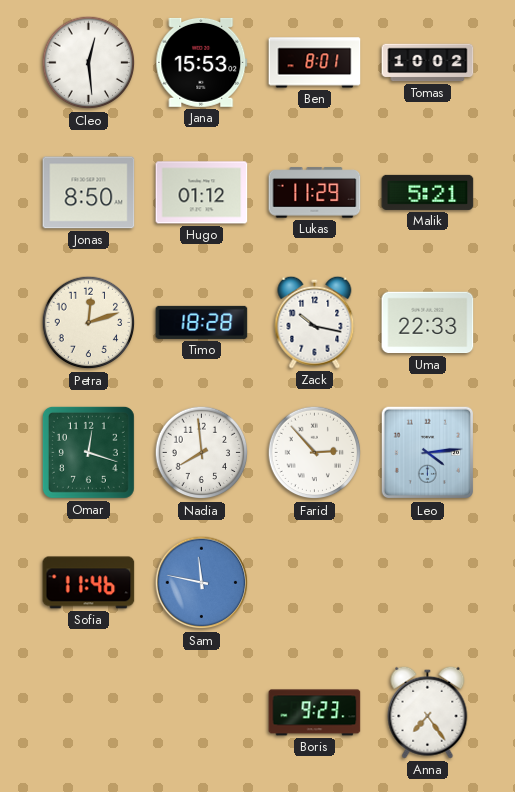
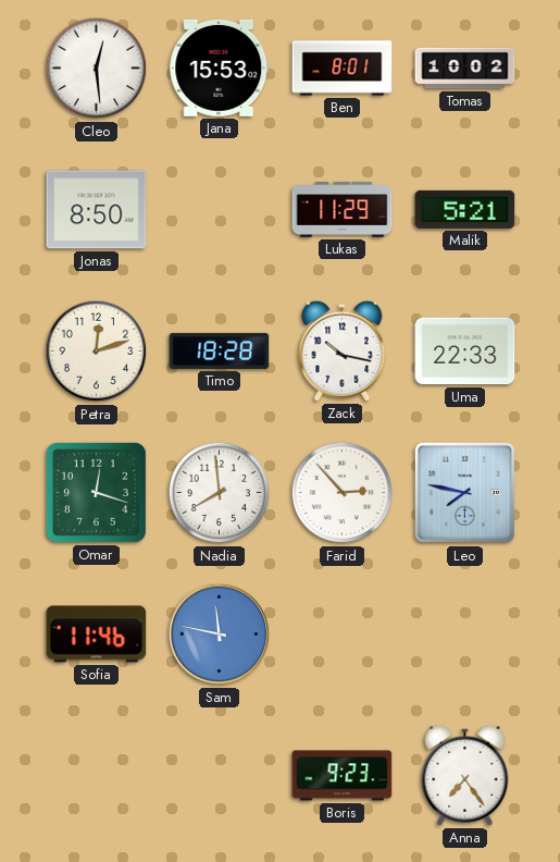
Hugo: 01:12 -> none
Leo: 4:14 -> 7:47
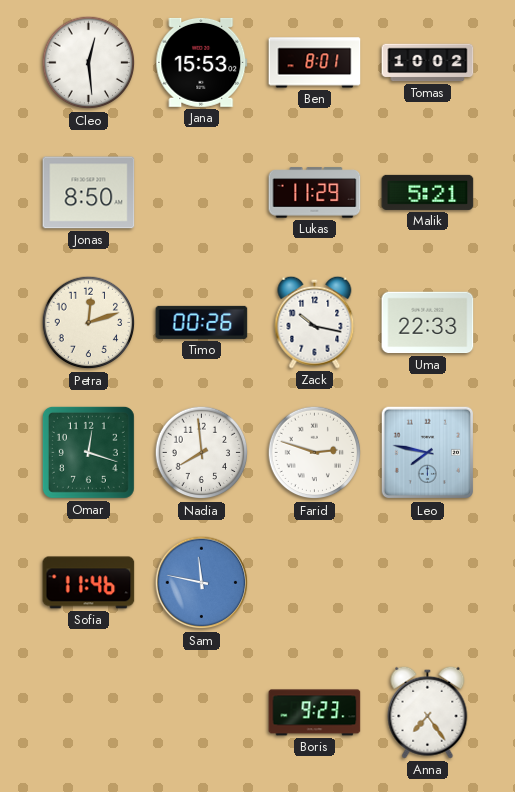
Timo: 18:28 -> 00:26
Farid: 2:53 -> 2:48
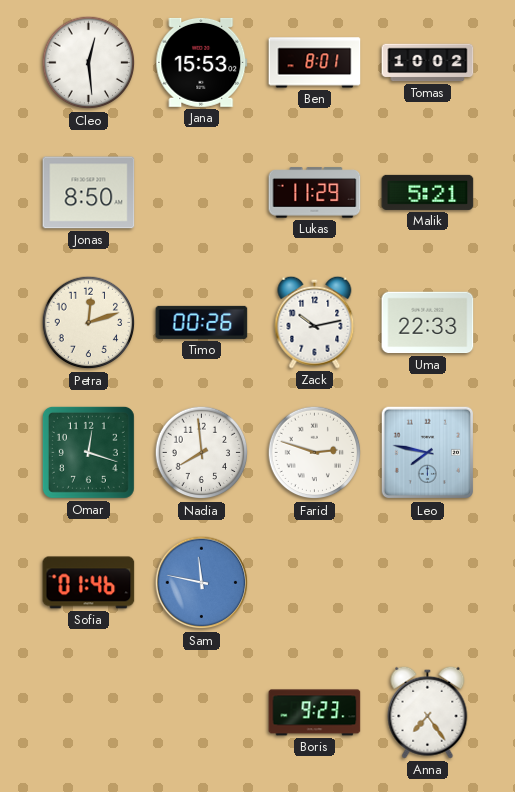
Zack: 10:17 -> 10:13
Sofia: 11:46 -> 01:46
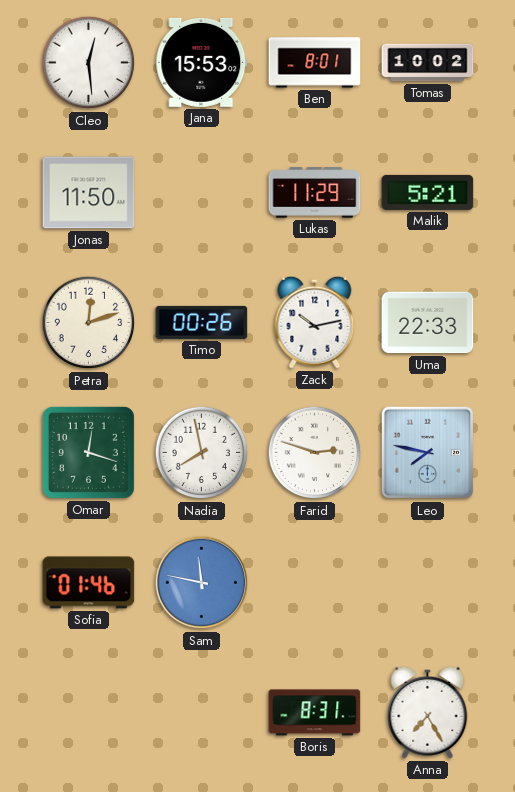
Jonas: 8:50 -> 11:50
Nadia: 7:59 -> 7:58
Boris: 9:23 -> 8:31
Anna: 7:24 -> 7:25
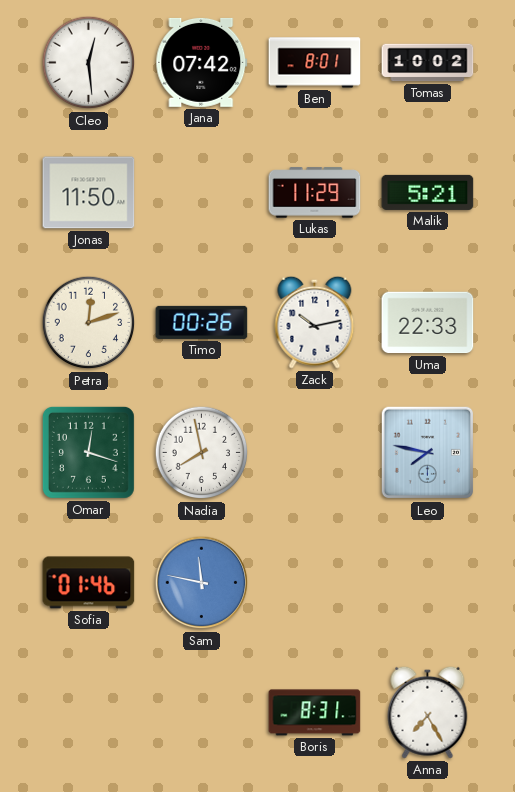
Jana: 15:53 -> 07:42
Farid: 2:48 -> none
